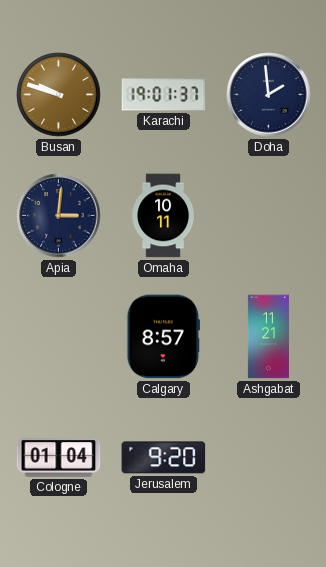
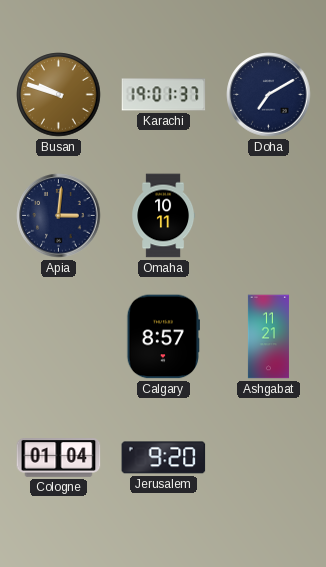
Doha: 1:59 -> 7:10
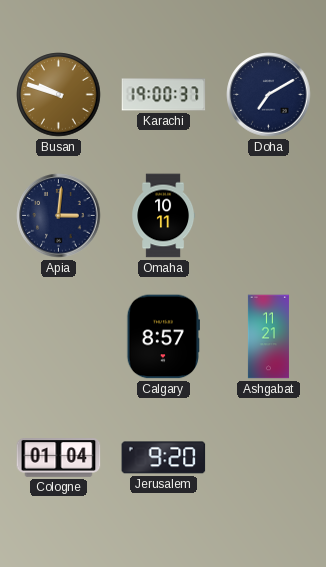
Karachi: 19:01 -> 19:00
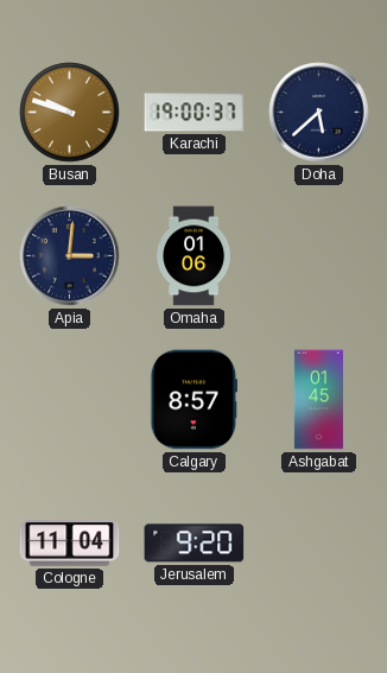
Doha: 7:10 -> 5:38
Omaha: 10:11 -> 01:06
Ashgabat: 11:21 -> 01:45
Cologne: 01:04 -> 11:04
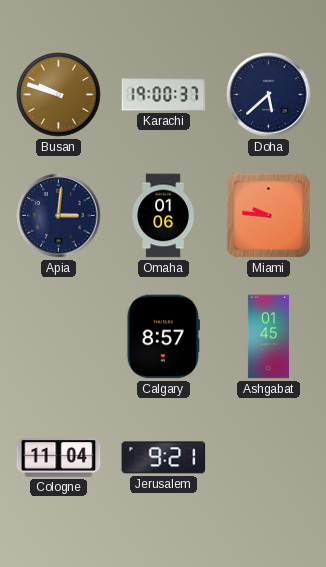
Miami: none -> 9:46
Jerusalem: 9:20 -> 9:21
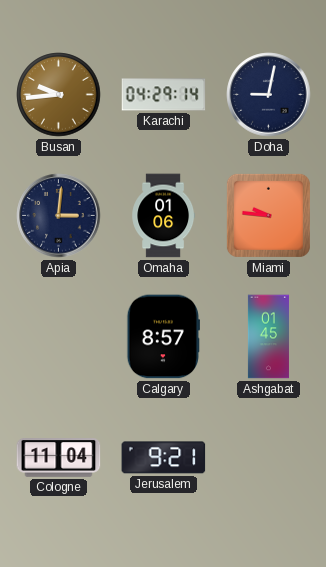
Busan: 9:48 -> 9:44
Karachi: 19:00 -> 04:29
Doha: 5:38 -> 9:02
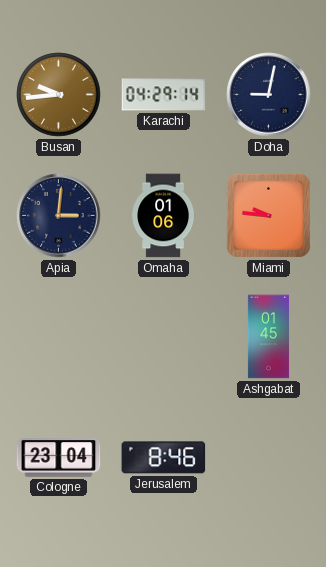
Calgary: 8:57 -> none
Cologne: 11:04 -> 23:04
Jerusalem: 9:21 -> 8:46
